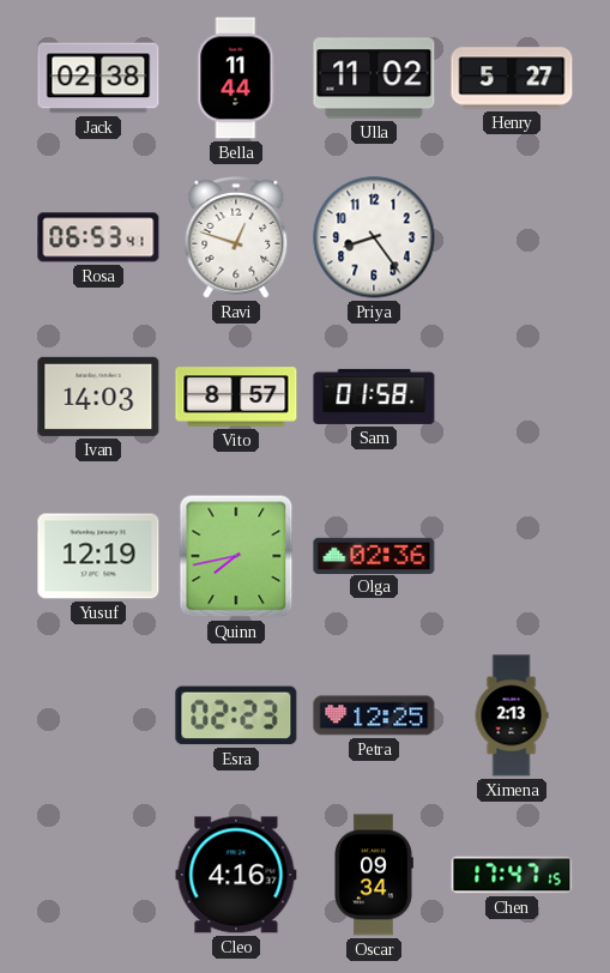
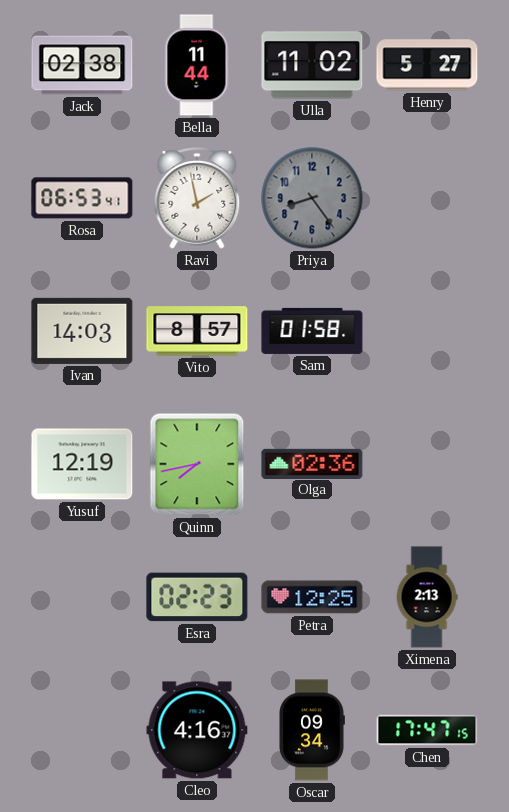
Ravi: 12:48 -> 1:58
Priya dial: white -> grey
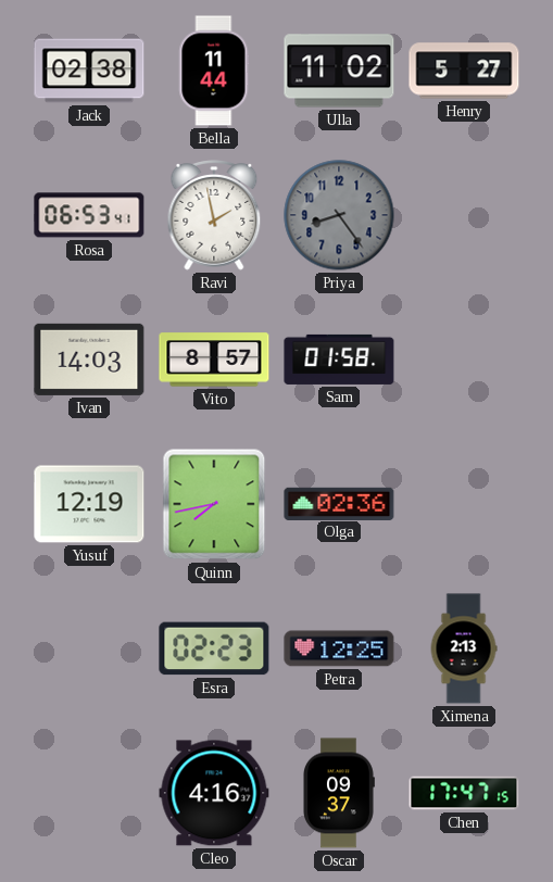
Oscar: 09:34 -> 09:37
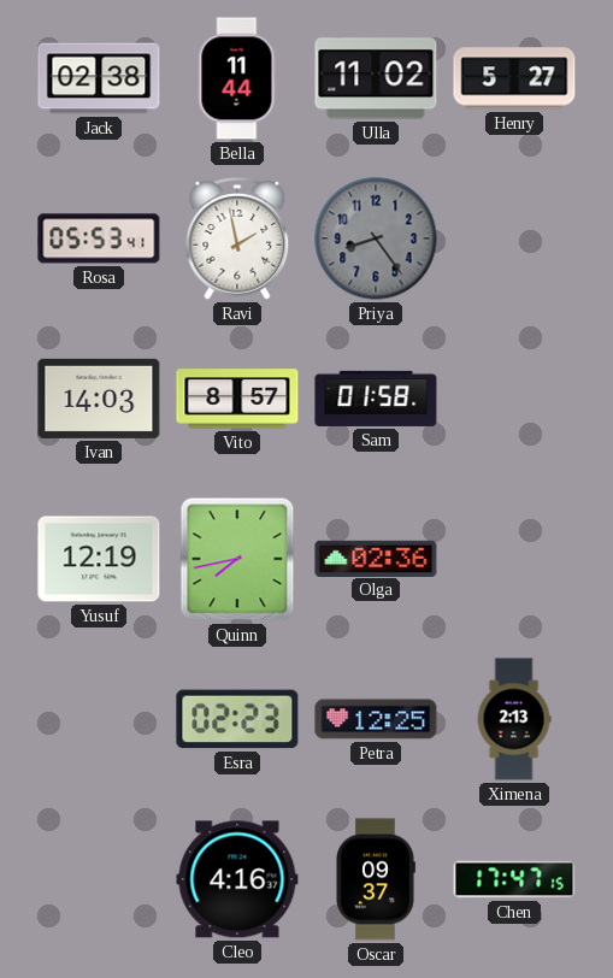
Rosa: 06:53 -> 05:53
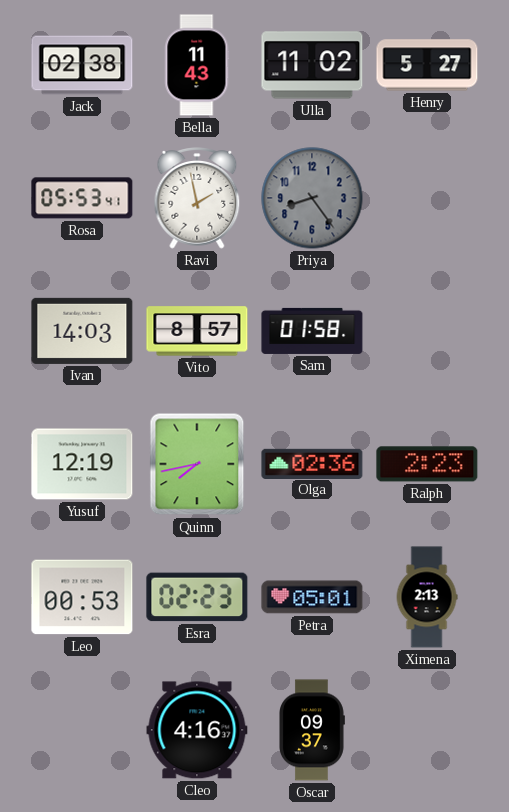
Bella: 11:44 -> 11:43
Ralph: none -> 2:23
Leo: none -> 00:53
Petra: 12:25 -> 05:01
Chen: 17:47 -> none
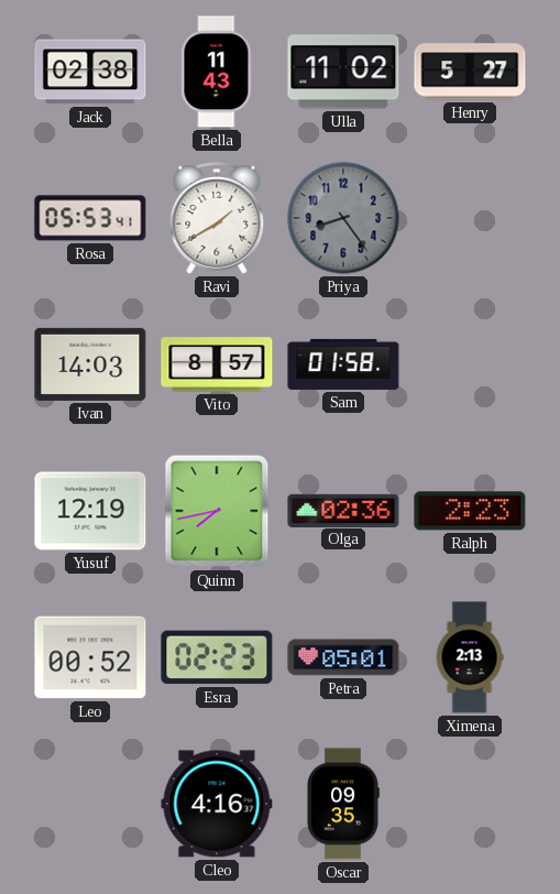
Ravi: 1:58 -> 1:40
Leo: 00:53 -> 00:52
Oscar: 09:37 -> 09:35
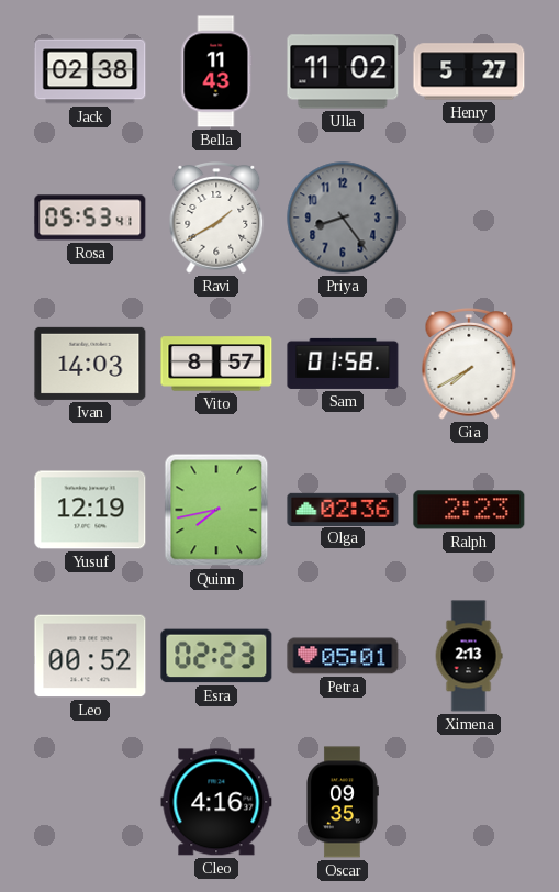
Gia: none -> 7:40
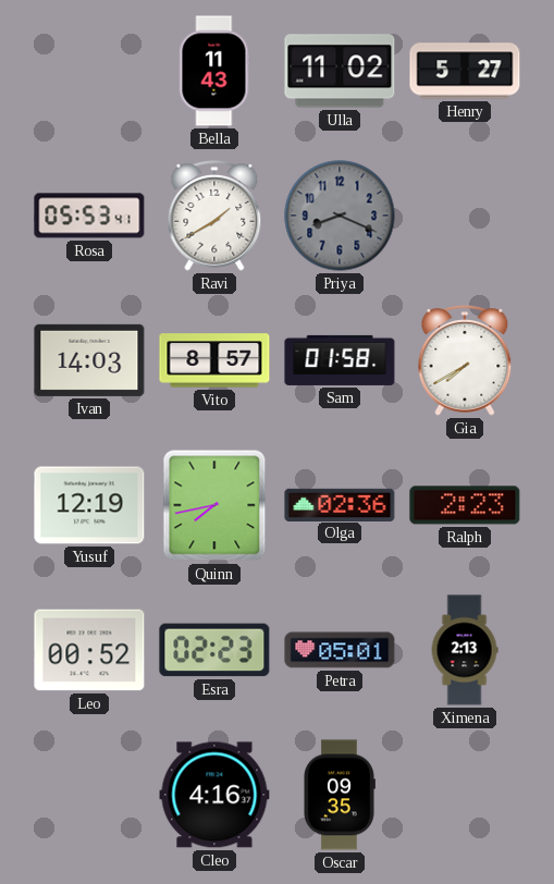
Jack: 02:38 -> none
Priya: 8:24 -> 8:19
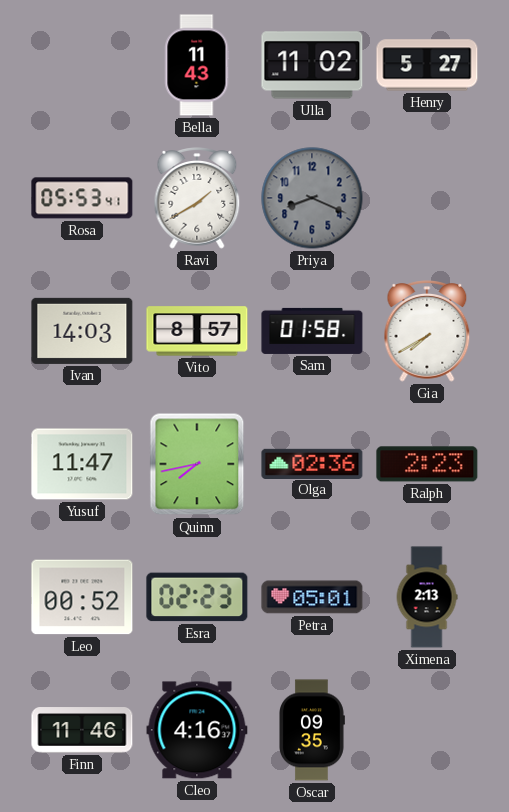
Yusuf: 12:19 -> 11:47
Finn: none -> 11:46
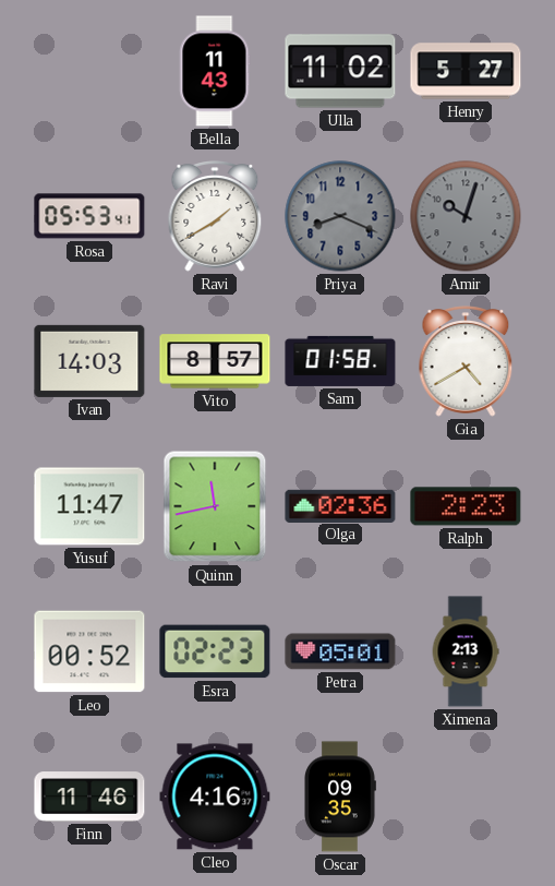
Amir: none -> 10:03
Gia: 7:40 -> 4:40
Quinn: 7:43 -> 11:43
